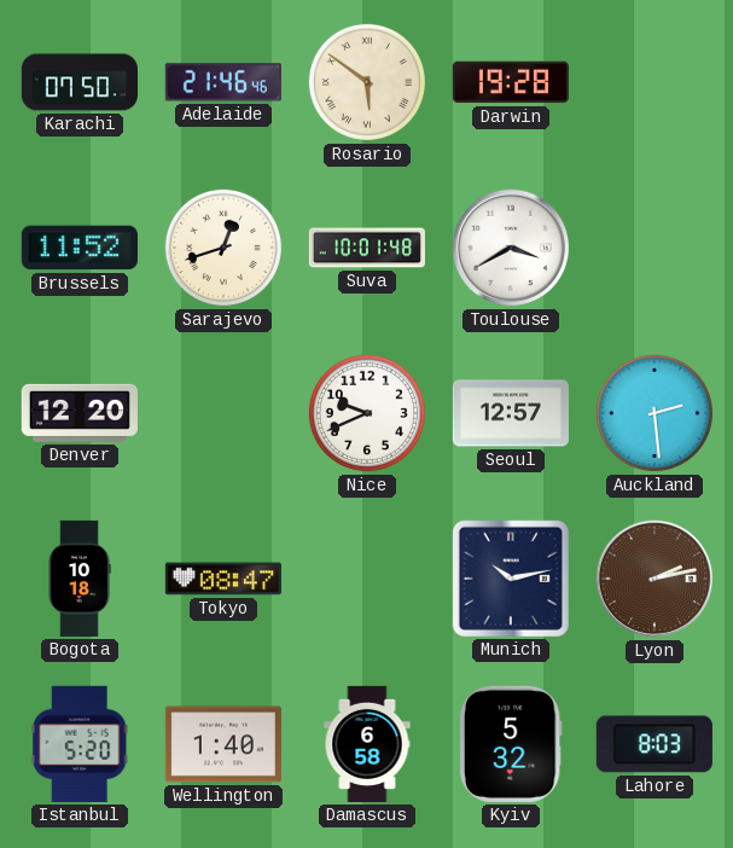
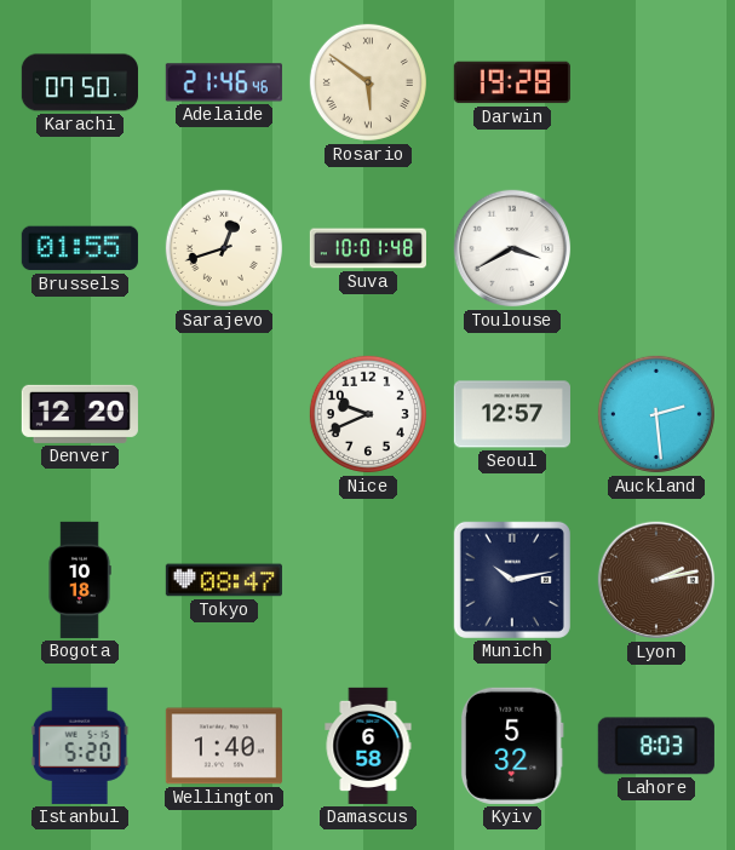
Brussels: 11:52 -> 01:55
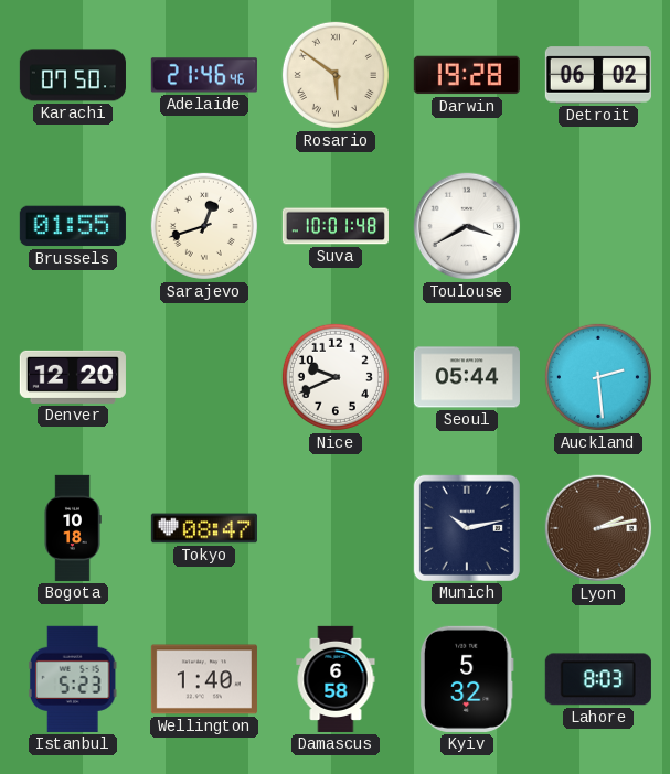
Detroit: none -> 06:02
Seoul: 12:57 -> 05:44
Istanbul: 5:20 -> 5:23
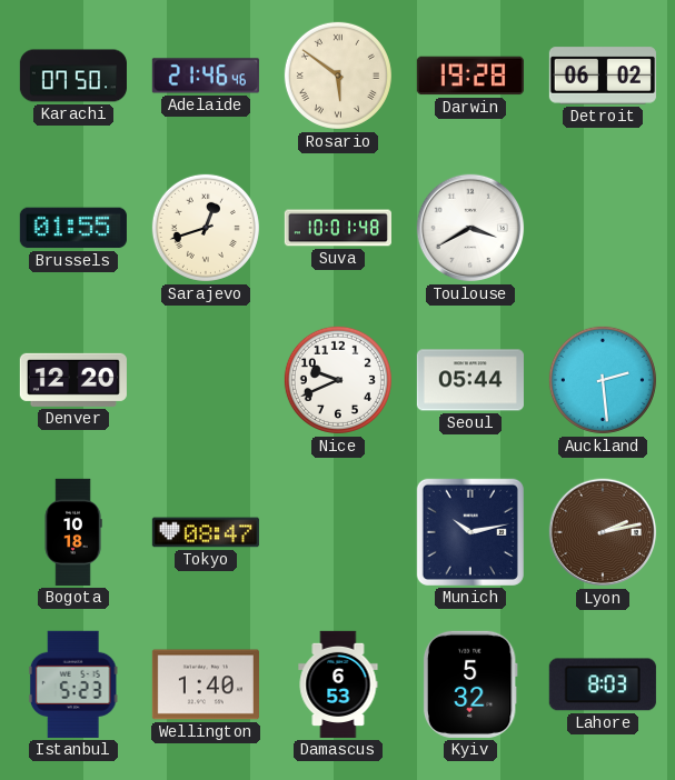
Damascus: 6:58 -> 6:53
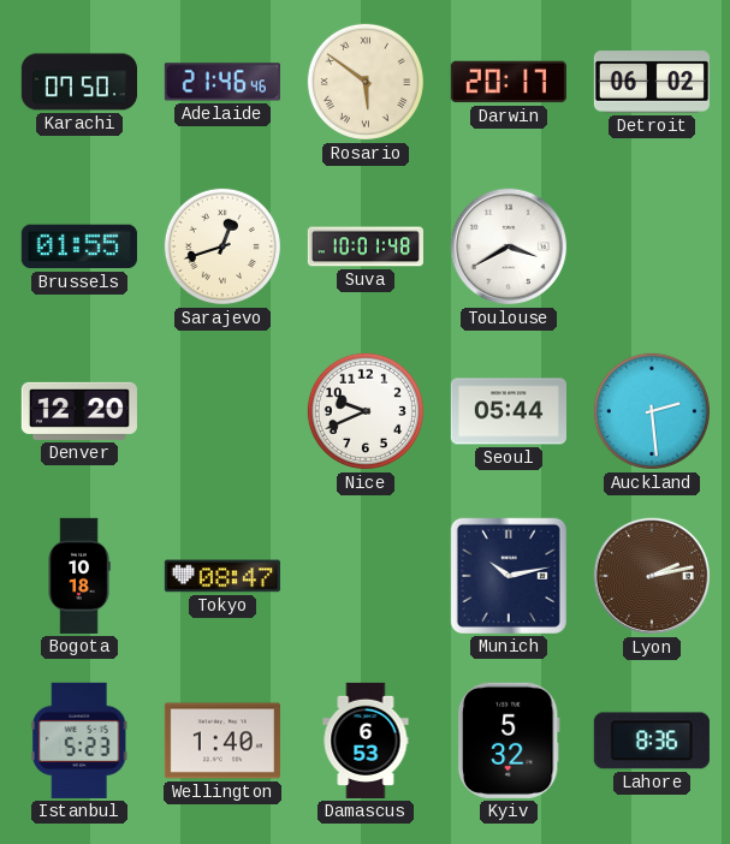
Darwin: 19:28 -> 20:17
Lahore: 8:03 -> 8:36
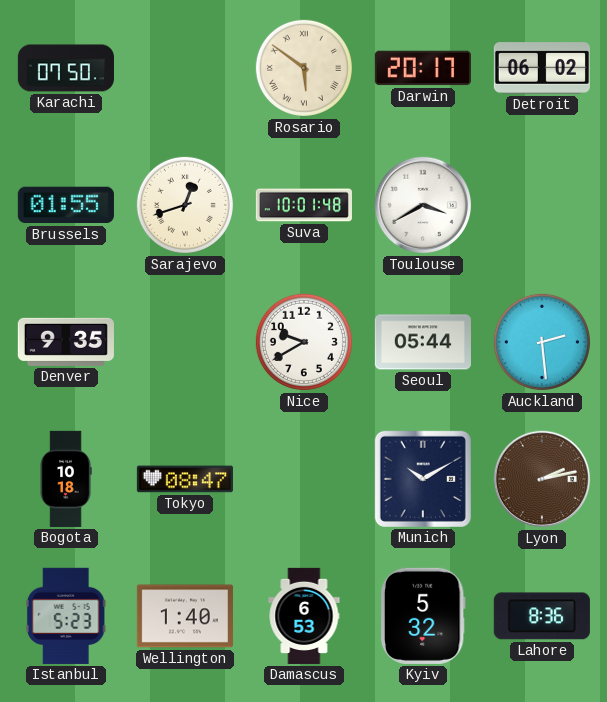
Adelaide: 21:46 -> none
Denver: 12:20 -> 9:35
Nice: 9:41 -> 9:40
Munich: 10:13 -> 10:10
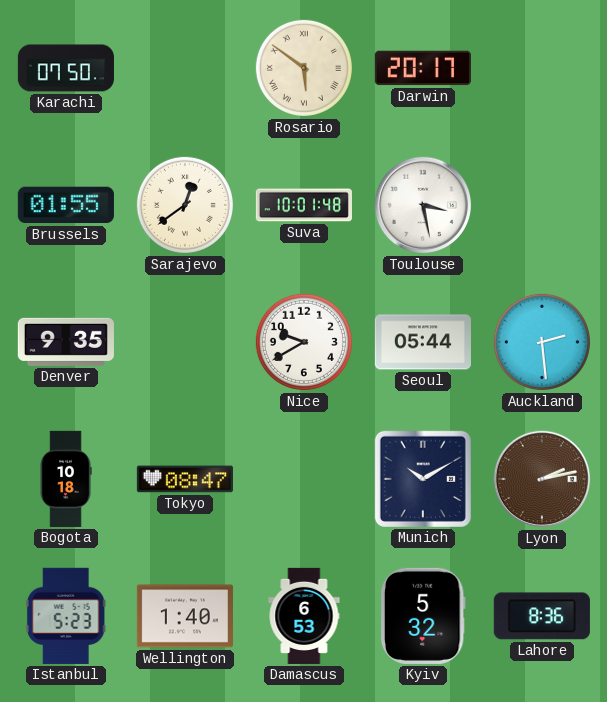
Detroit: 06:02 -> none
Sarajevo: 12:42 -> 12:39
Toulouse: 3:40 -> 3:28
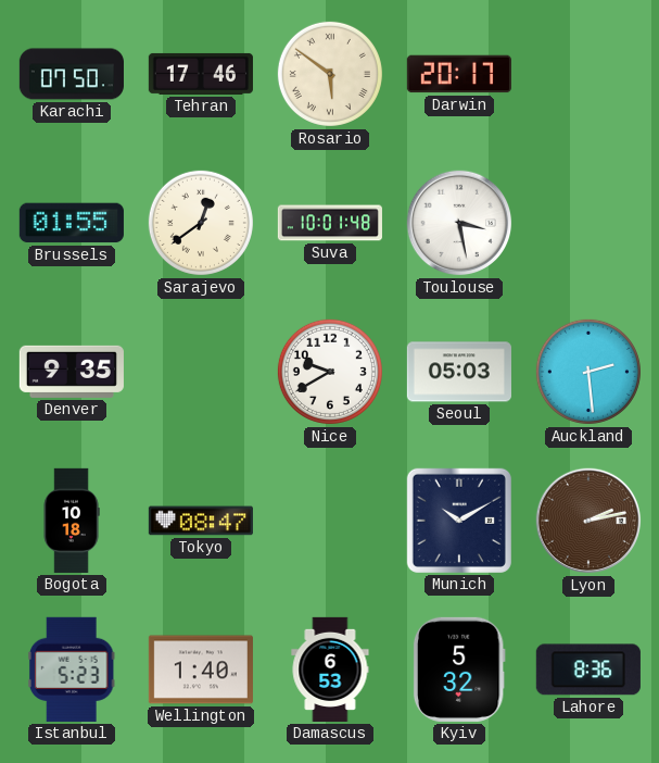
Tehran: none -> 17:46
Seoul: 05:44 -> 05:03
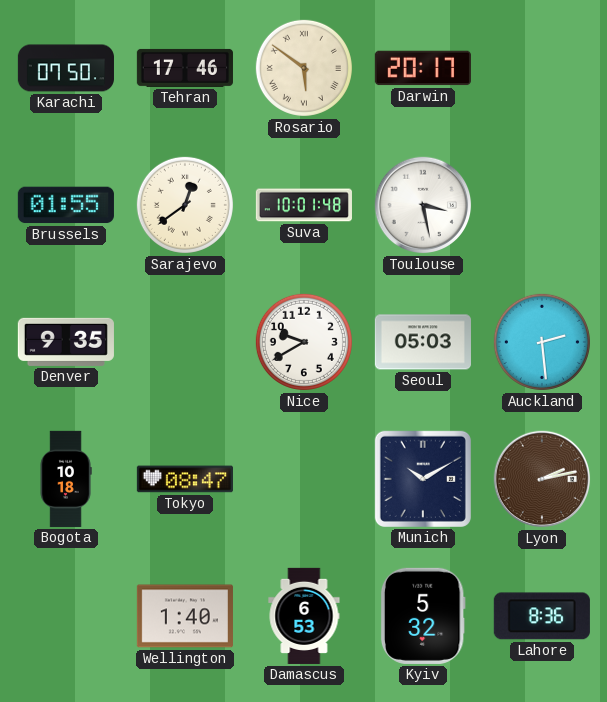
Istanbul: 5:23 -> none
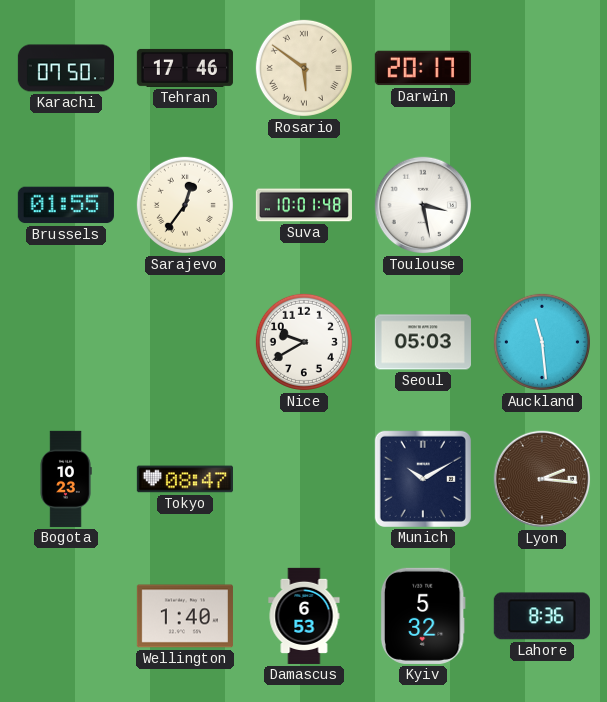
Sarajevo: 12:39 -> 12:36
Denver: 9:35 -> none
Auckland: 2:29 -> 11:29
Bogota: 10:18 -> 10:23
Lyon: 2:13 -> 2:16
